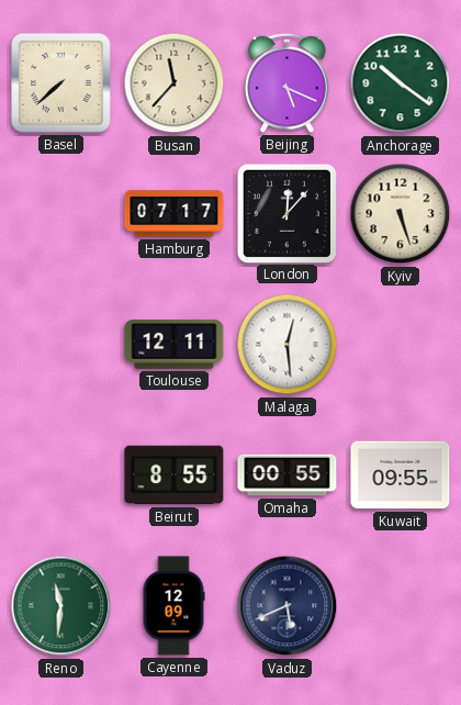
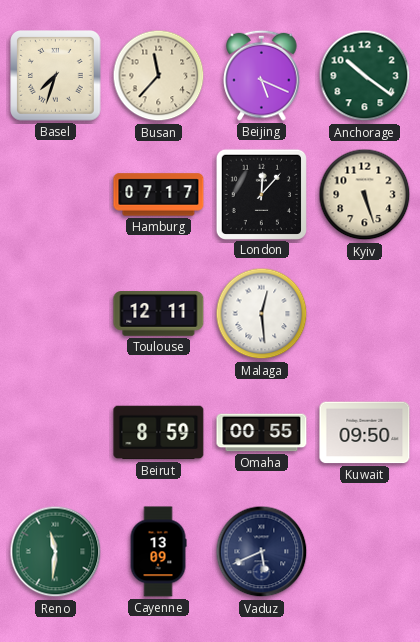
Basel: 7:38 -> 7:33
Beirut: 8:55 -> 8:59
Kuwait: 09:55 -> 09:50
Cayenne: 12:09 -> 13:09
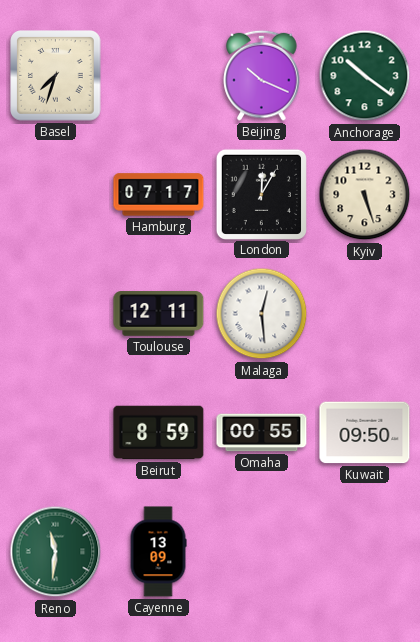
Busan: 11:37 -> none
Beijing: 5:19 -> 10:19
London: 12:07 -> 12:05
Vaduz: 5:41 -> none
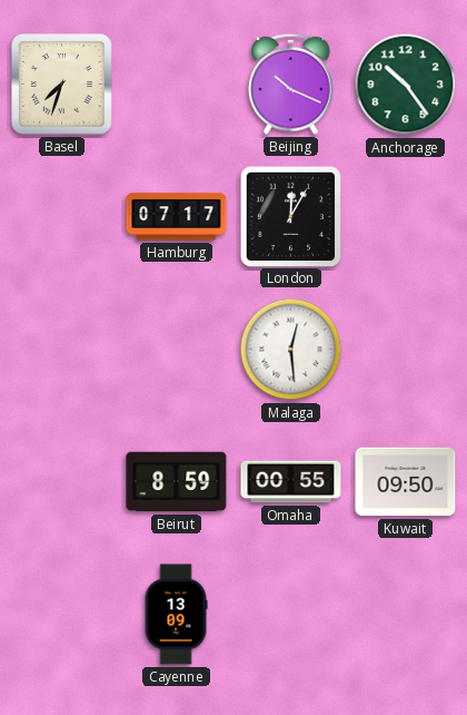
Anchorage: 10:21 -> 10:24
Kyiv: 5:27 -> none
Toulouse: 12:11 -> none
Reno: 11:31 -> none
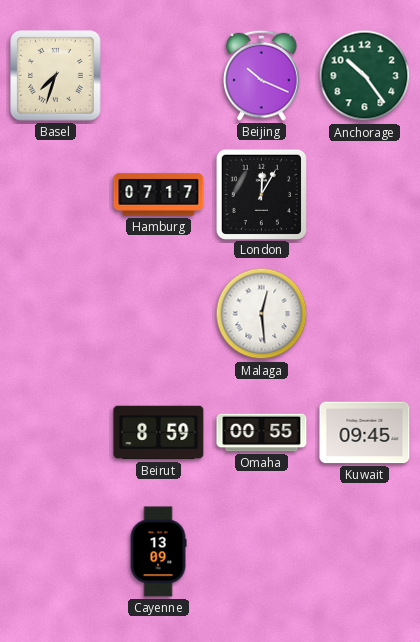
Kuwait: 09:50 -> 09:45
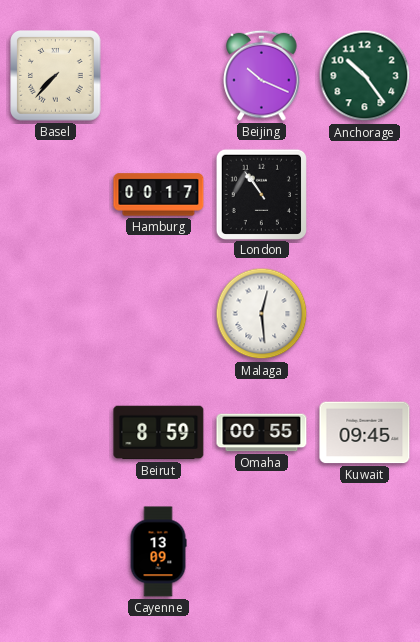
Basel: 7:33 -> 7:37
Hamburg: 07:17 -> 00:17
London: 12:05 -> 10:54
